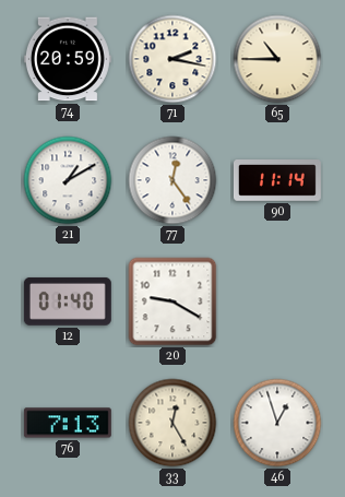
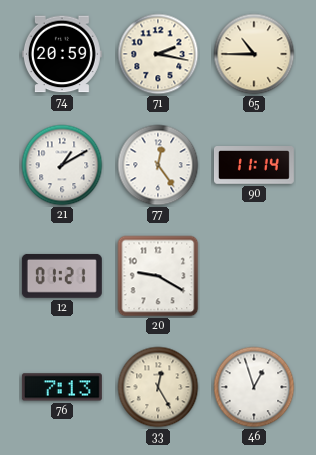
12: 01:40 -> 01:21
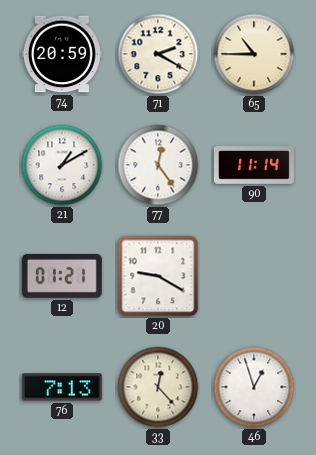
71: 2:17 -> 2:20
33: 12:25 -> 12:23
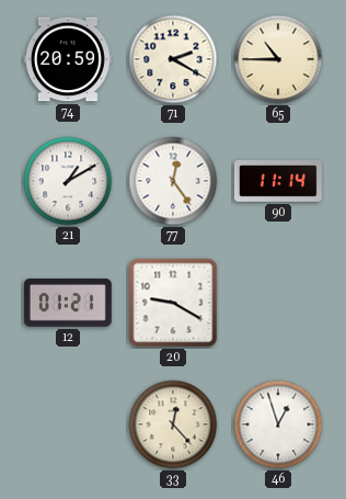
76: 7:13 -> none
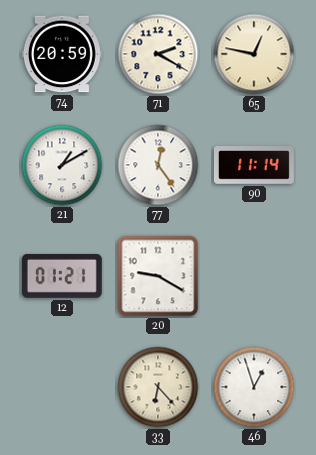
65: 10:45 -> 12:47
33: 12:23 -> 6:23
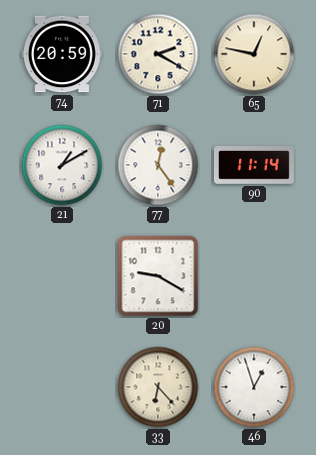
12: 01:21 -> none
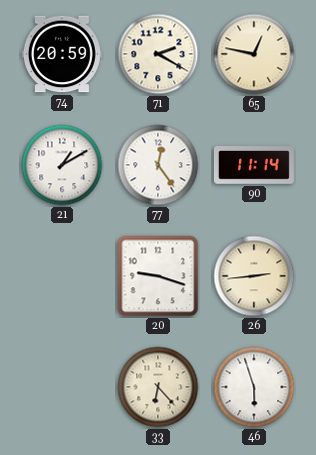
20: 9:20 -> 9:18
26: none -> 2:44
46: 12:57 -> 5:57
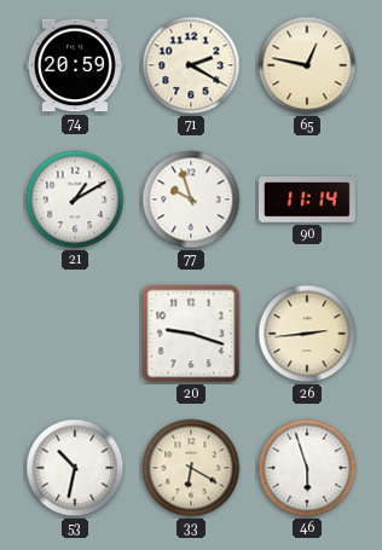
77: 12:24 -> 9:57
53: none -> 10:32
33: 6:23 -> 6:20
